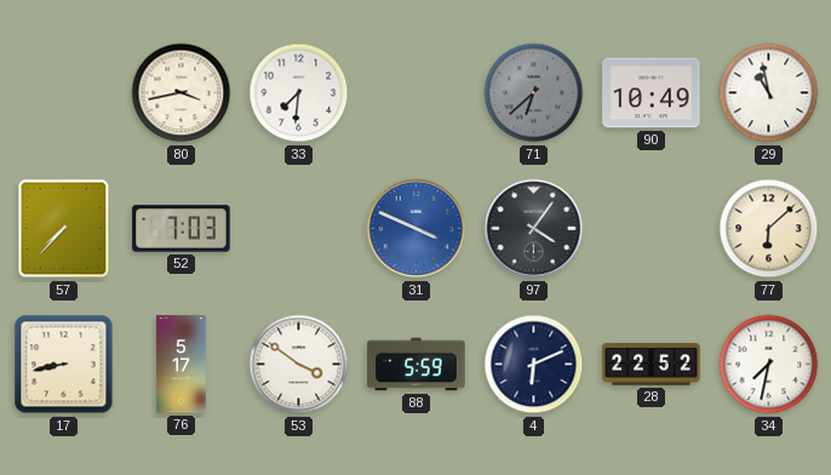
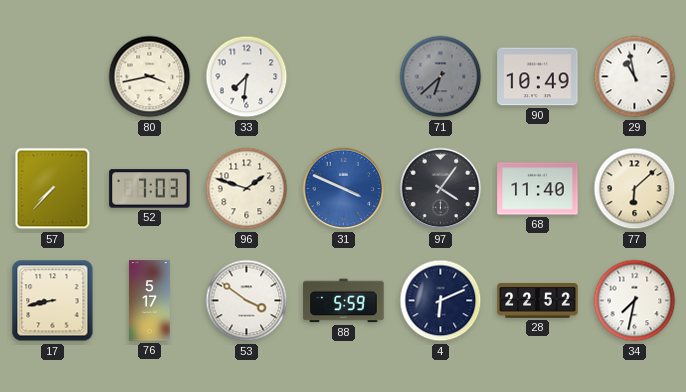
96: none -> 1:48
68: none -> 11:40
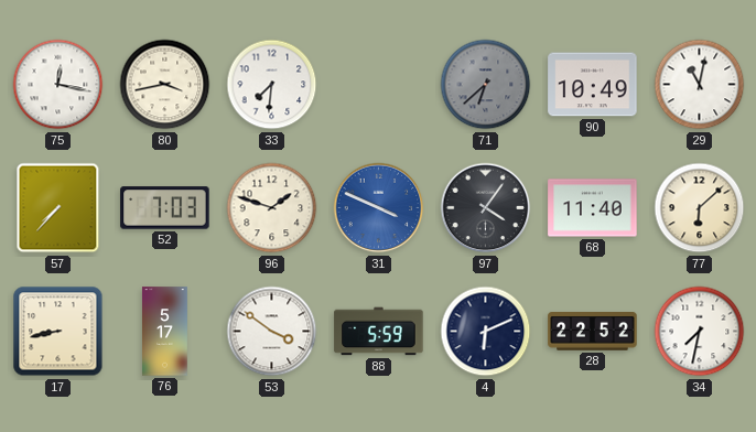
75: none -> 12:17
29: 10:58 -> 11:02
